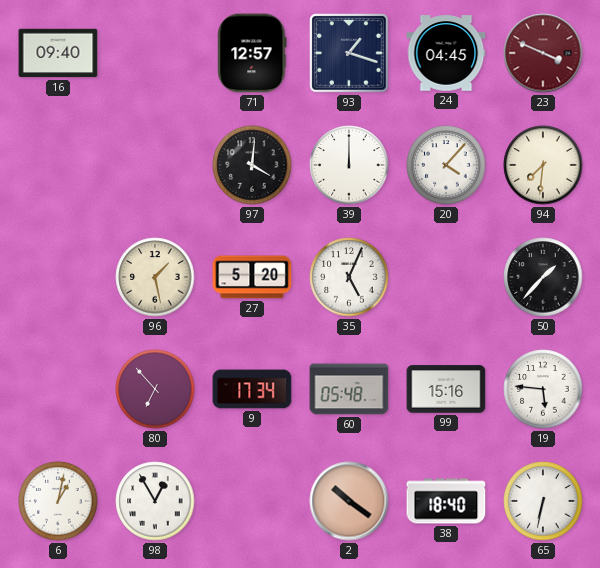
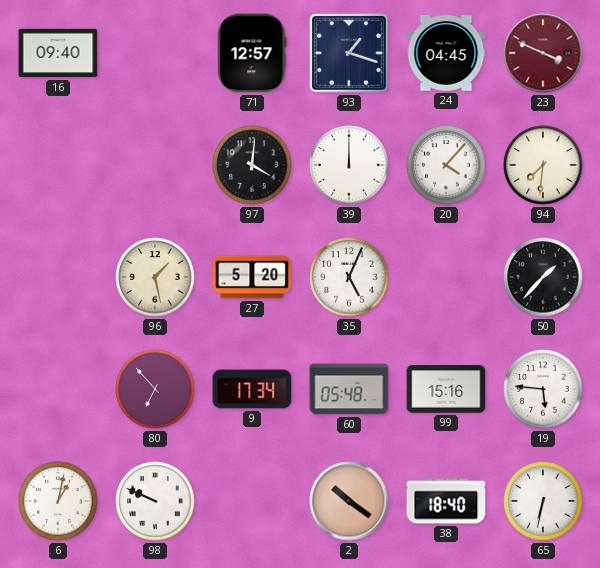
98: 12:55 -> 9:49
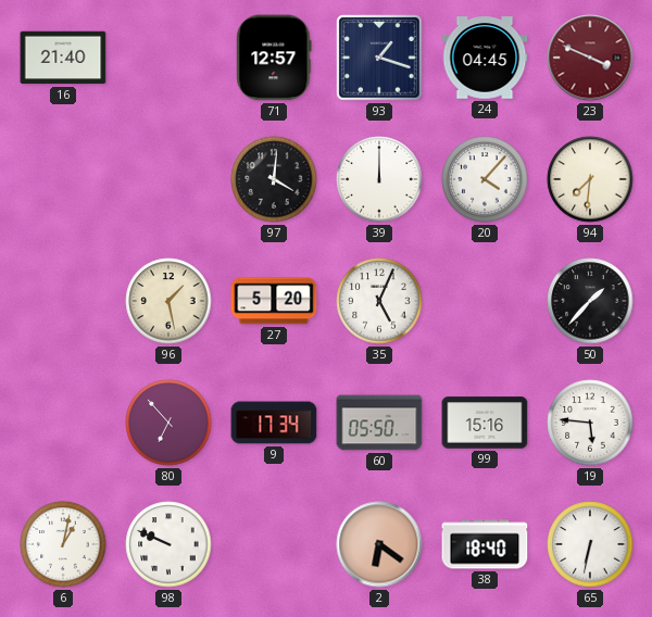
16: 09:40 -> 21:40
60: 05:48 -> 05:50
2: 10:21 -> 6:21
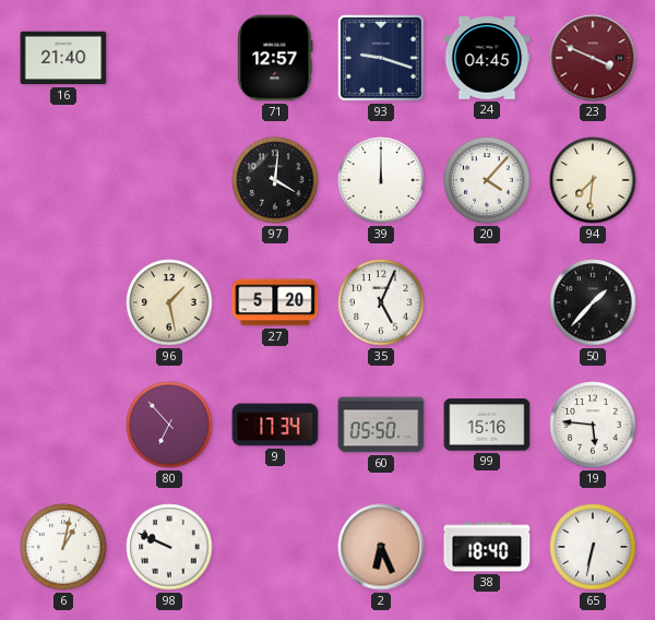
93: 1:18 -> 9:18
2: 6:21 -> 6:26
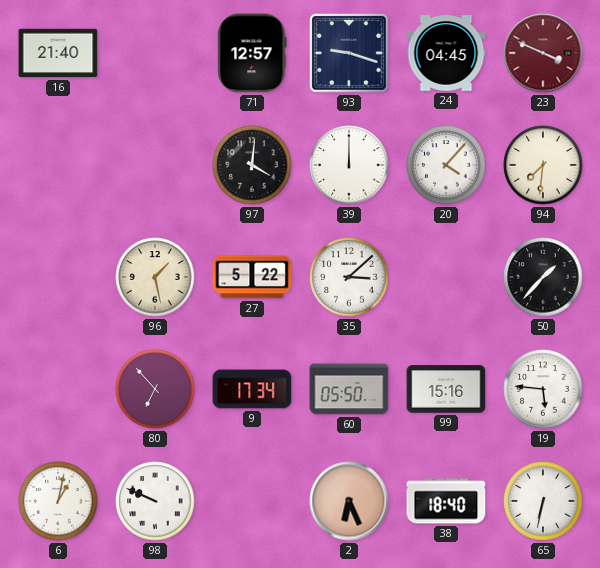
27: 5:20 -> 5:22
35: 5:04 -> 3:08
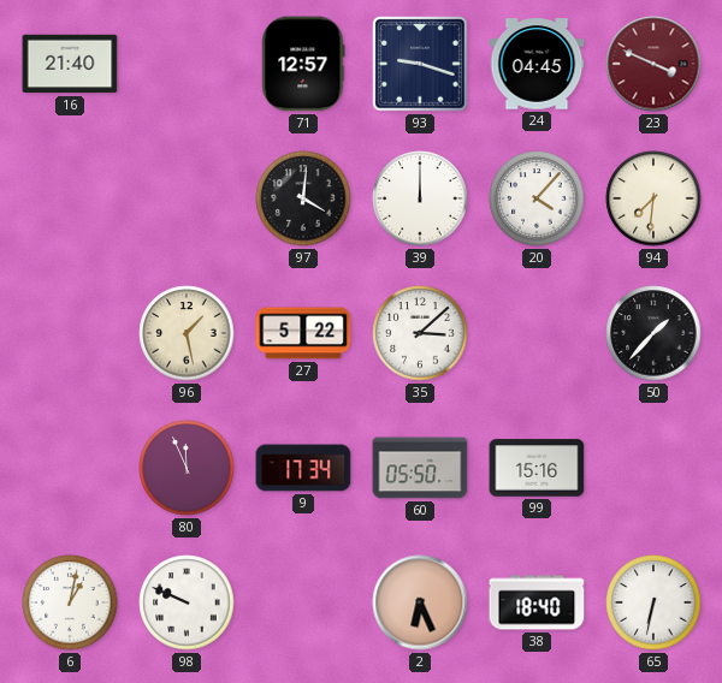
80: 6:53 -> 11:56
19: 5:46 -> none
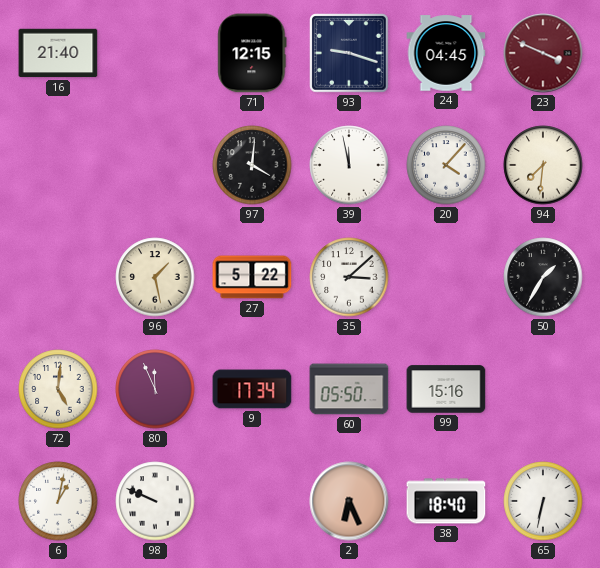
71: 12:57 -> 12:15
39: 12:00 -> 11:58
50: 1:37 -> 1:35
72: none -> 5:01
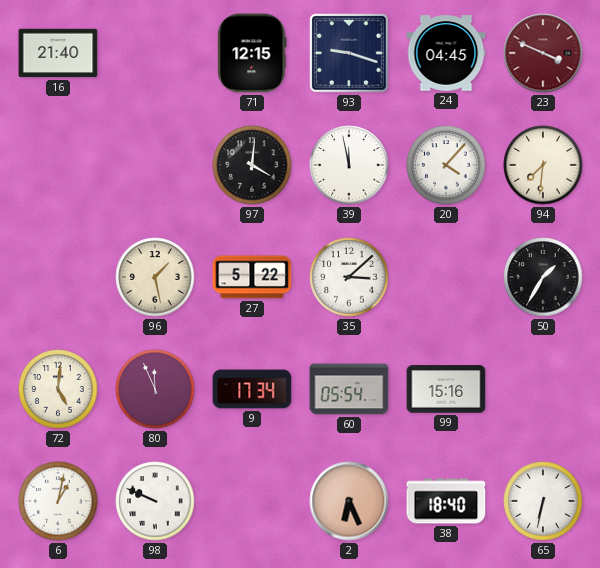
60: 05:50 -> 05:54
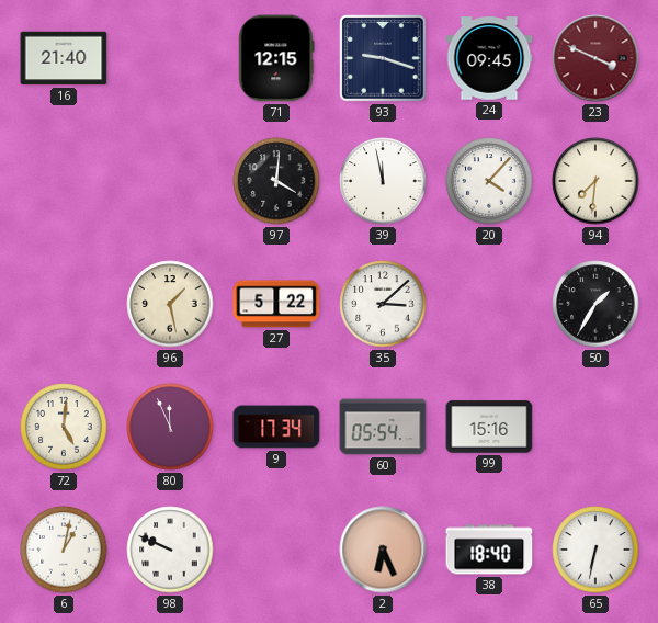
24: 04:45 -> 09:45
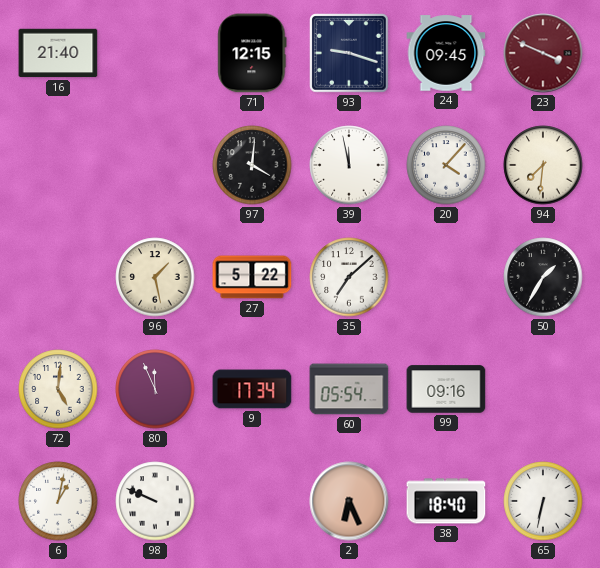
35: 3:08 -> 7:08
99: 15:16 -> 09:16
